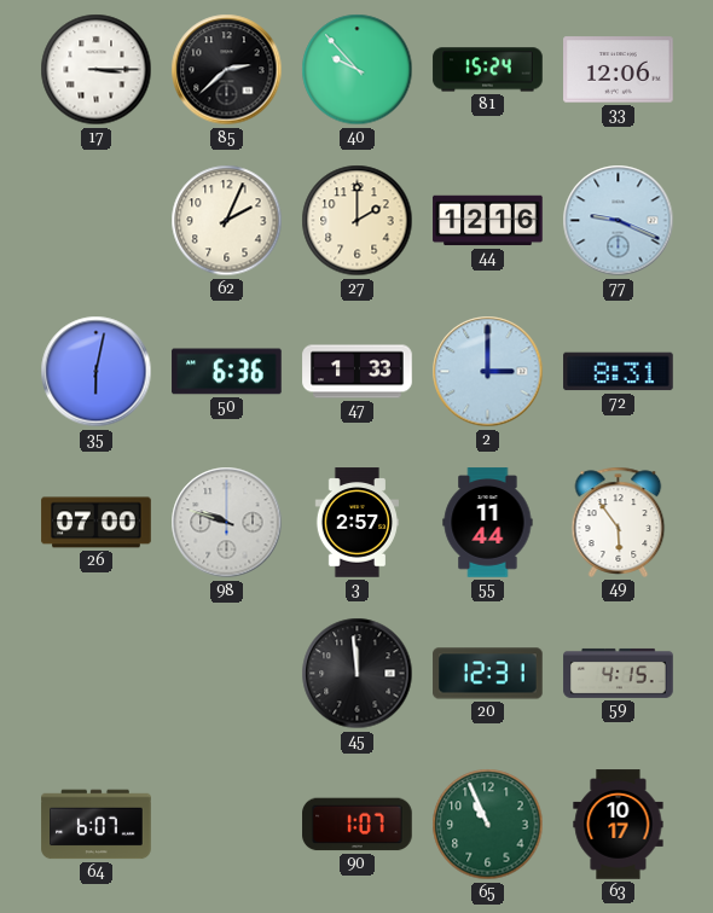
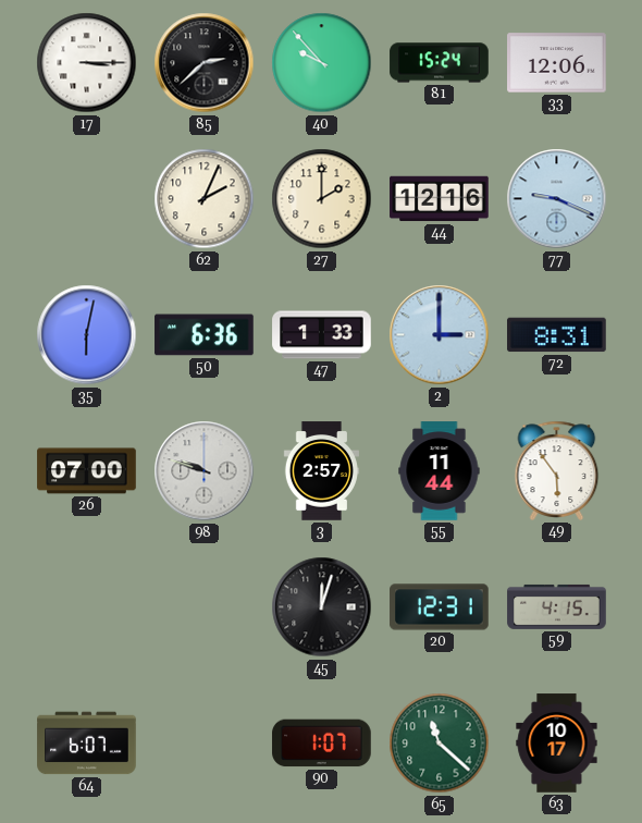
45: 11:59 -> 12:03
65: 10:56 -> 11:22
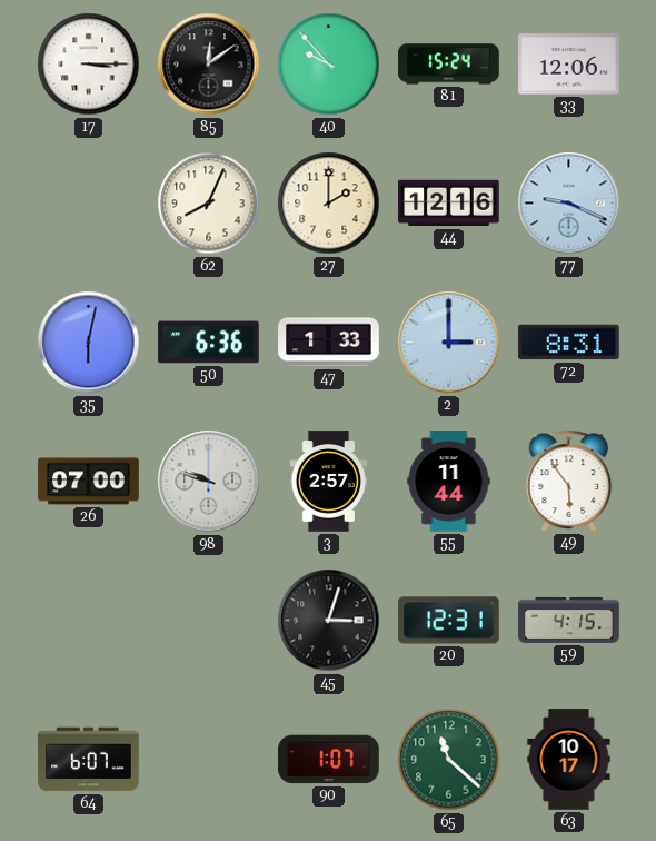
85: 2:38 -> 12:09
62: 2:04 -> 8:04
45: 12:03 -> 3:03
